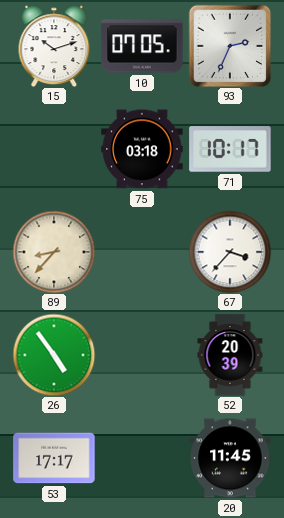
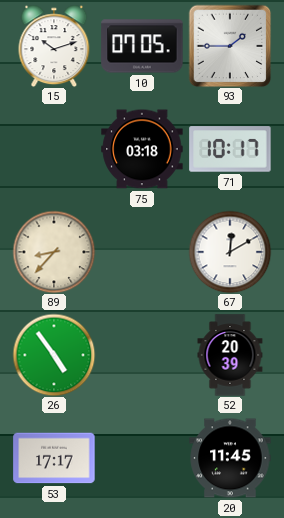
93: 2:34 -> 1:45
67: 3:37 -> 12:10
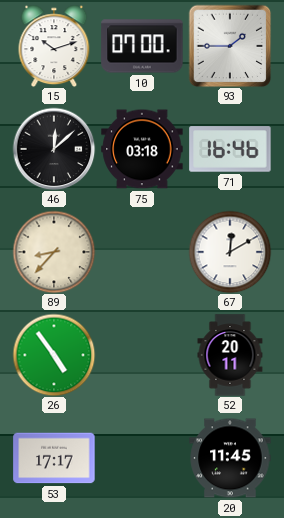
10: 07:05 -> 07:00
46: none -> 12:08
71: 10:17 -> 16:46
52: 20:39 -> 20:11
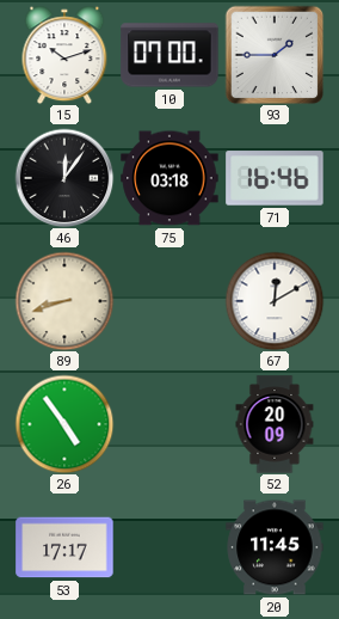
46: 12:08 -> 12:06
89: 8:37 -> 8:42
52: 20:11 -> 20:09
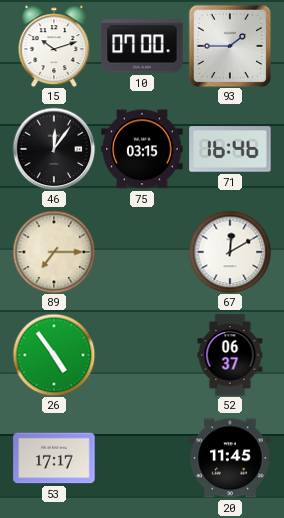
75: 03:18 -> 03:15
89: 8:42 -> 7:15
52: 20:09 -> 06:37
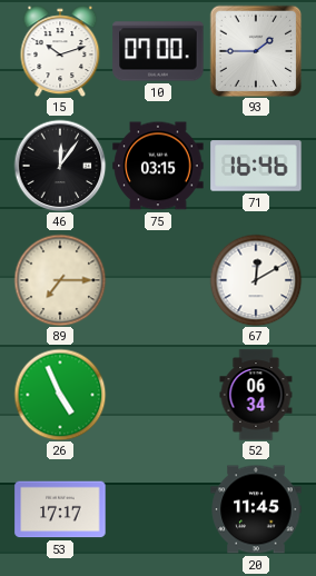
26: 4:54 -> 4:56
52: 06:37 -> 06:34
